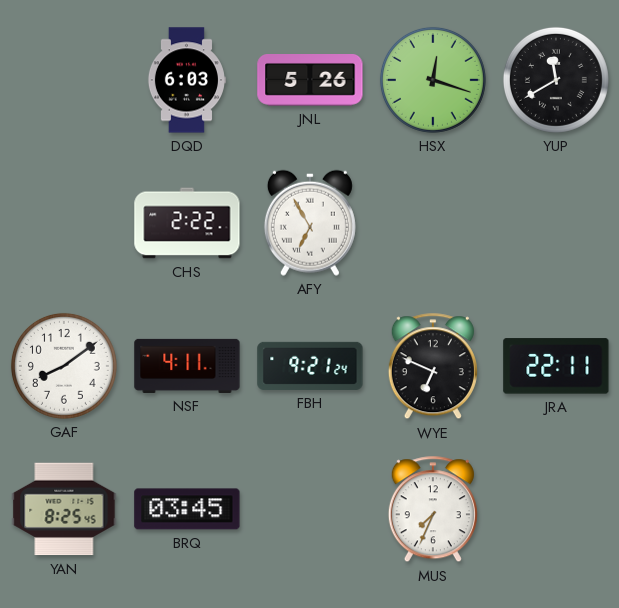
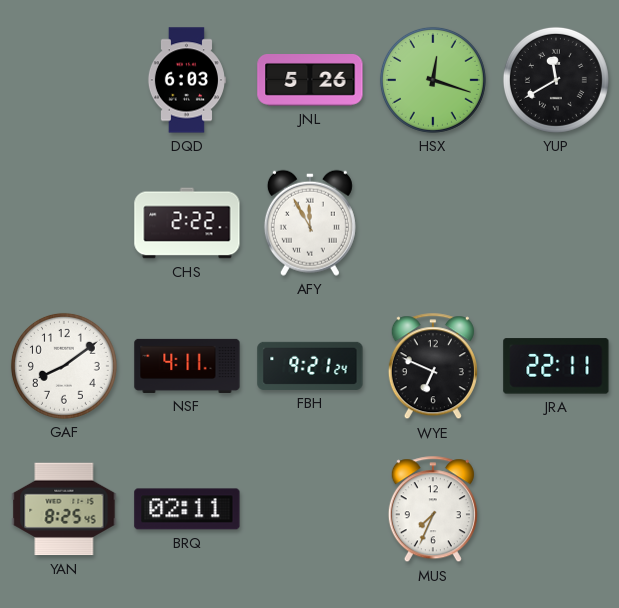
AFY: 6:55 -> 11:55
BRQ: 03:45 -> 02:11
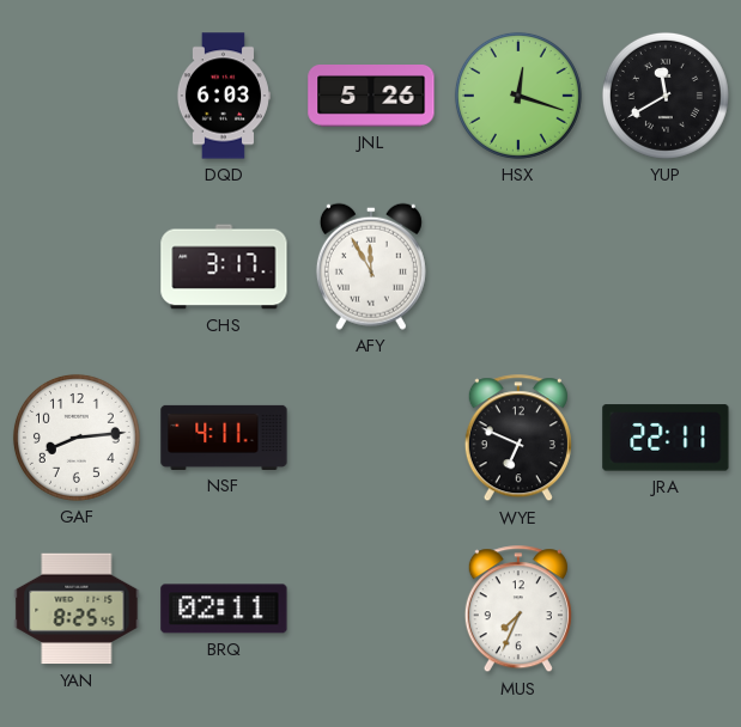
CHS: 2:22 -> 3:17
GAF: 8:09 -> 8:14
FBH: 9:21 -> none
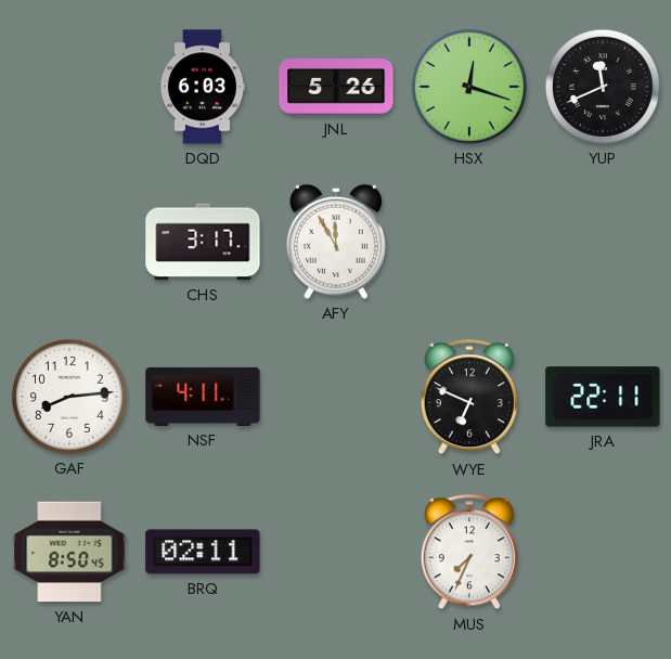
YUP: 11:40 -> 11:41
YAN: 8:25 -> 8:50
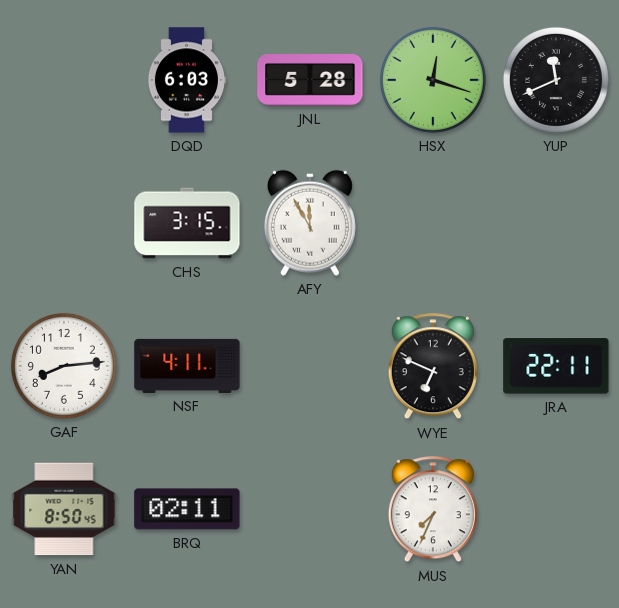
JNL: 5:26 -> 5:28
CHS: 3:17 -> 3:15
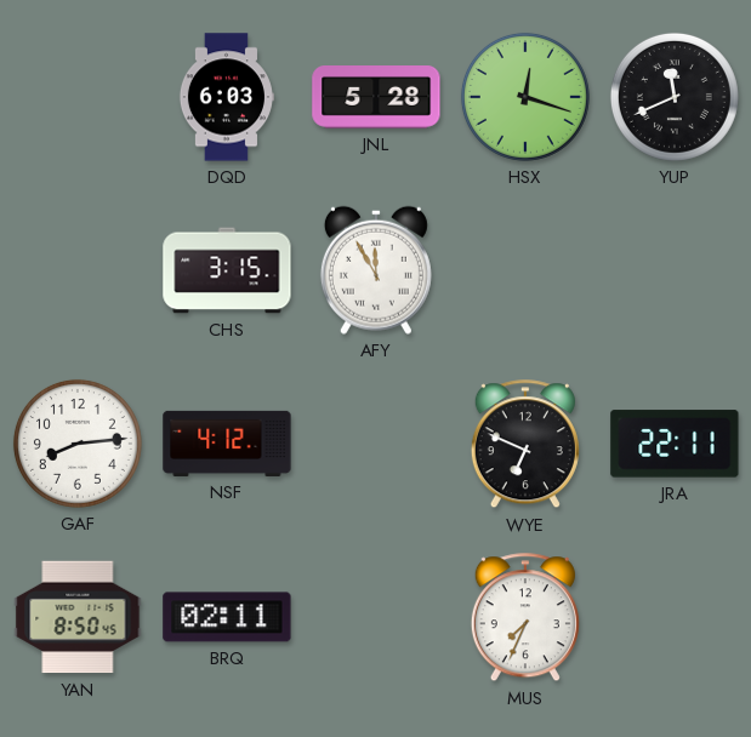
NSF: 4:11 -> 4:12
